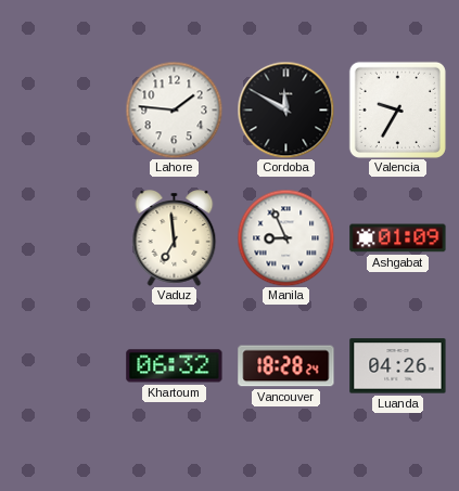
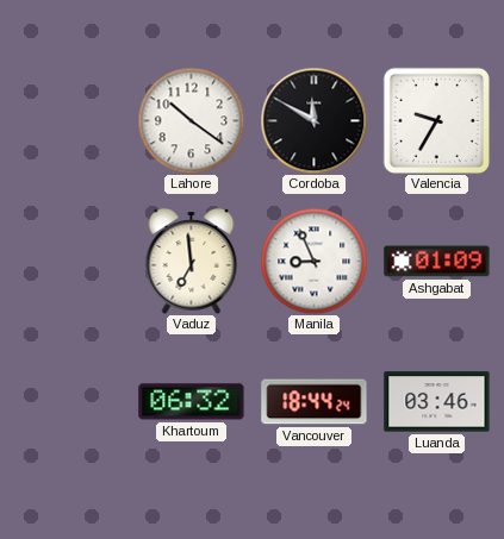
Lahore: 1:46 -> 10:21
Vancouver: 18:28 -> 18:44
Luanda: 04:26 -> 03:46
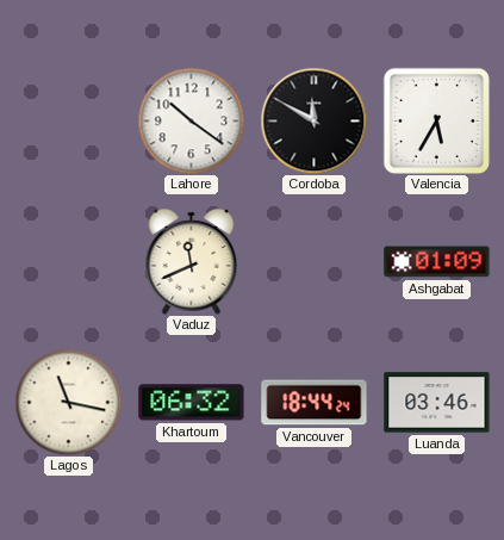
Valencia: 9:35 -> 5:35
Vaduz: 6:59 -> 11:41
Manila: 8:56 -> none
Lagos: none -> 11:17
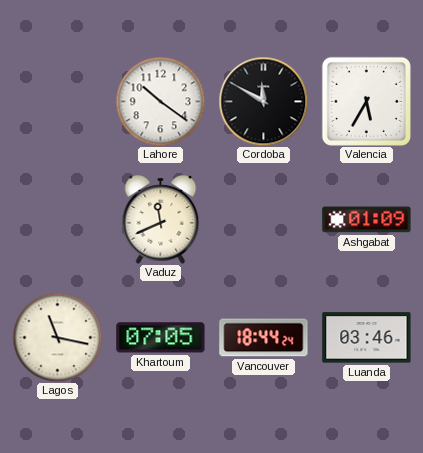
Khartoum: 06:32 -> 07:05
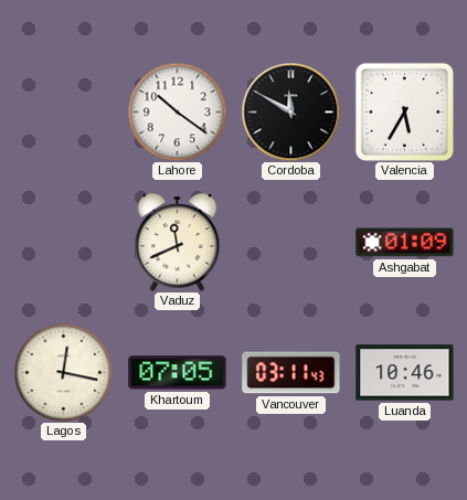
Lagos: 11:17 -> 12:17
Vancouver: 18:44 -> 03:11
Luanda: 03:46 -> 10:46
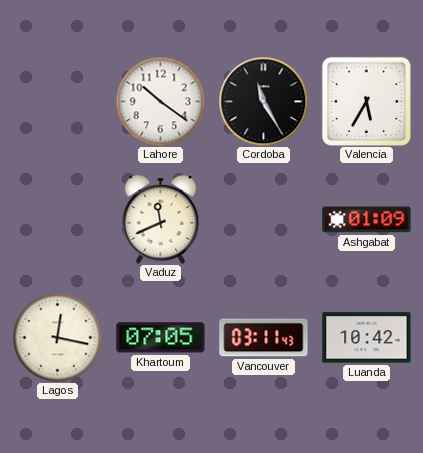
Cordoba: 11:50 -> 11:25
Luanda: 10:46 -> 10:42
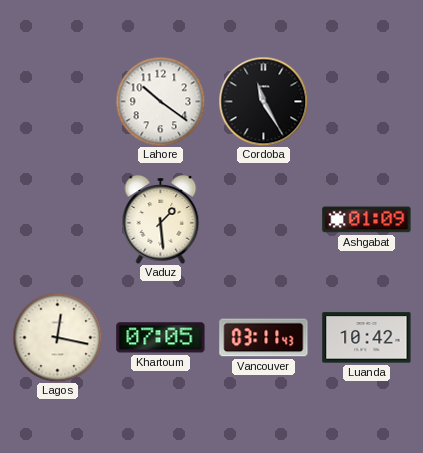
Valencia: 5:35 -> none
Vaduz: 11:41 -> 1:29
